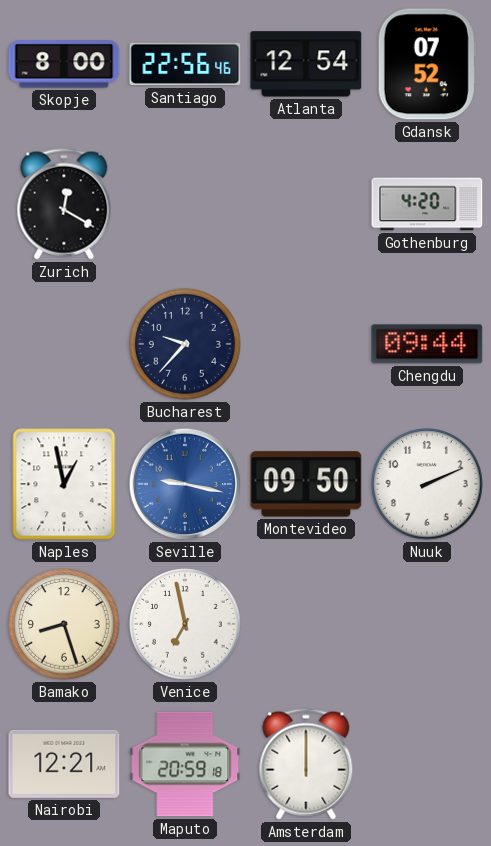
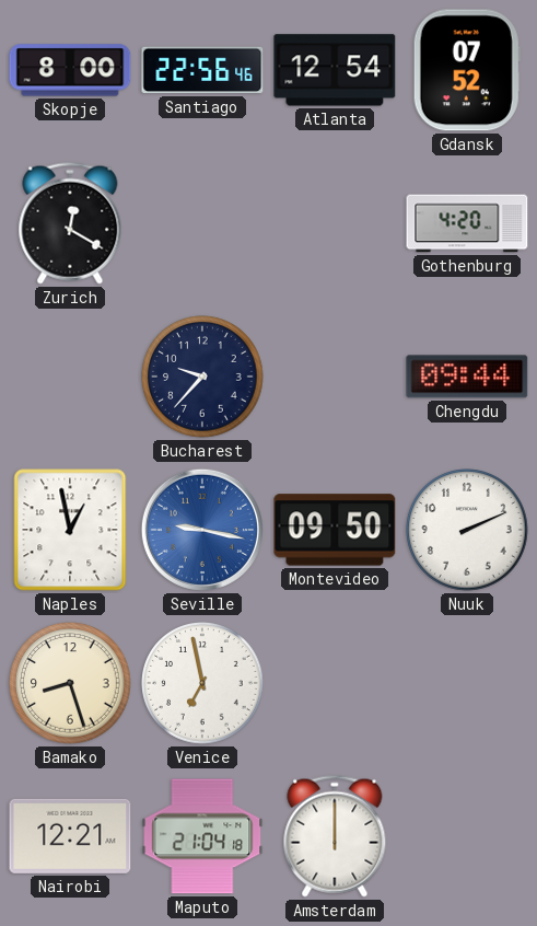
Maputo: 20:59 -> 21:04
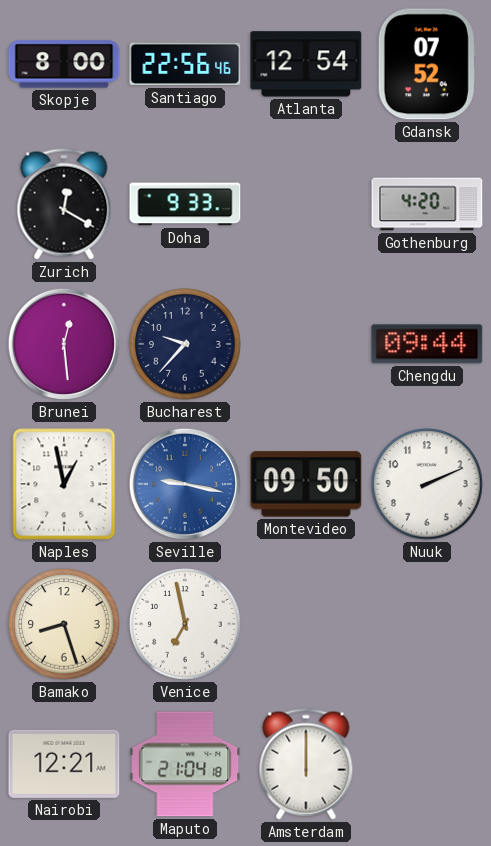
Doha: none -> 9:33
Brunei: none -> 12:29
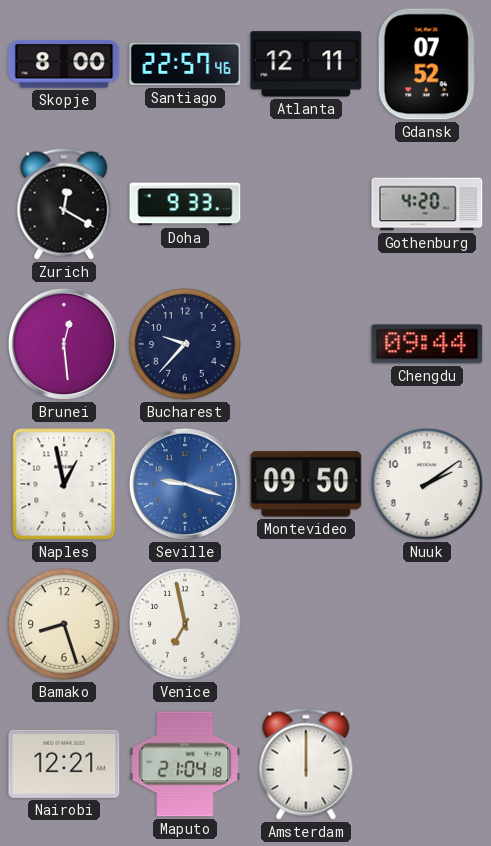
Santiago: 22:56 -> 22:57
Atlanta: 12:54 -> 12:11
Seville: 9:17 -> 9:18
Nuuk: 2:11 -> 2:09
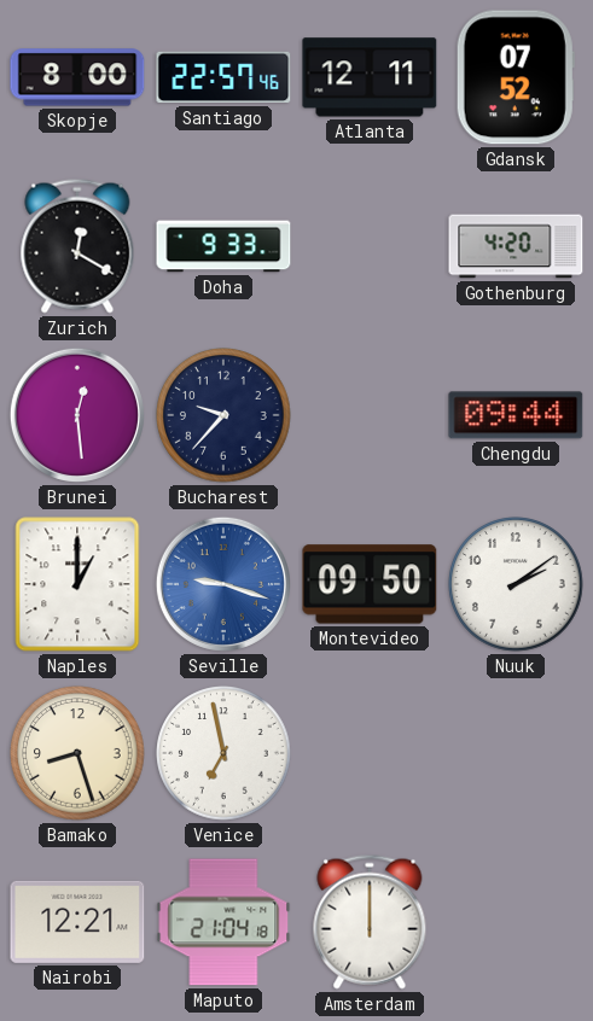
Naples: 12:58 -> 1:00
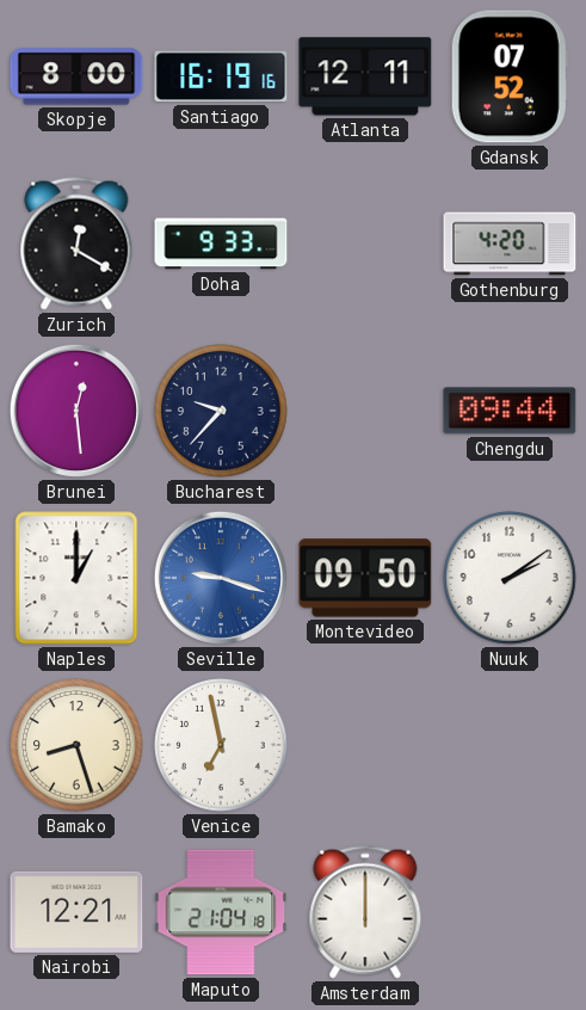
Santiago: 22:57 -> 16:19
